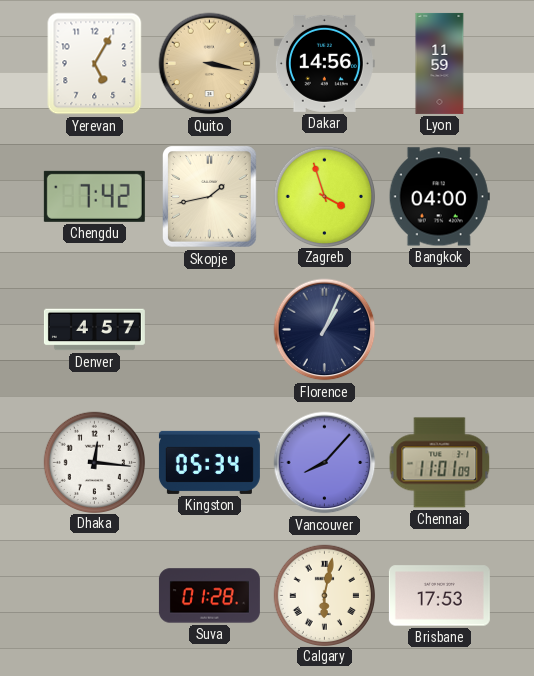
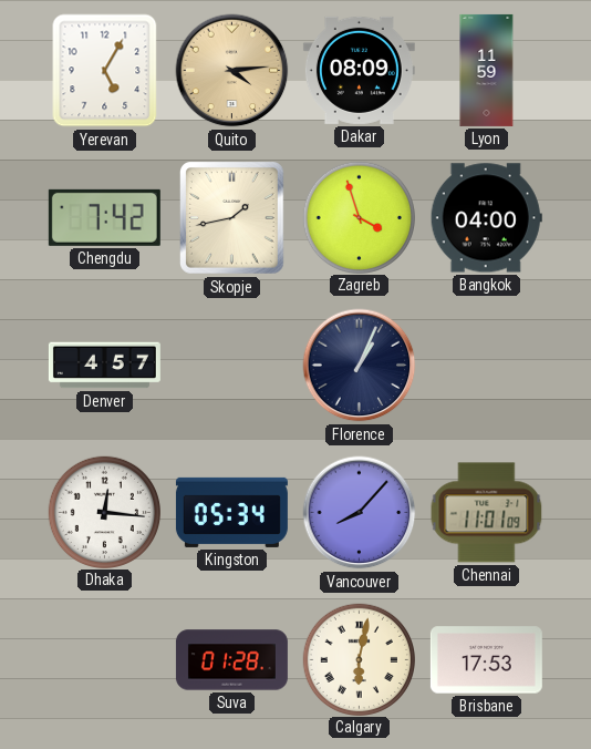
Quito: 3:17 -> 4:14
Dakar: 14:56 -> 08:09
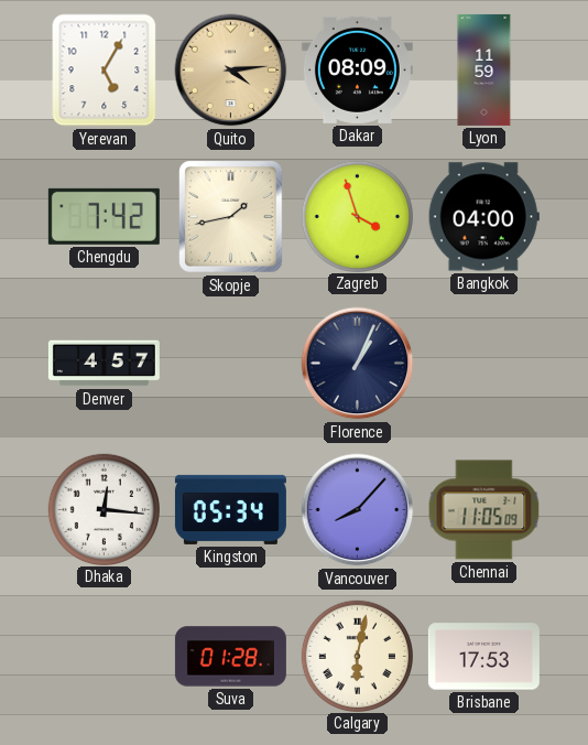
Chennai: 11:01 -> 11:05
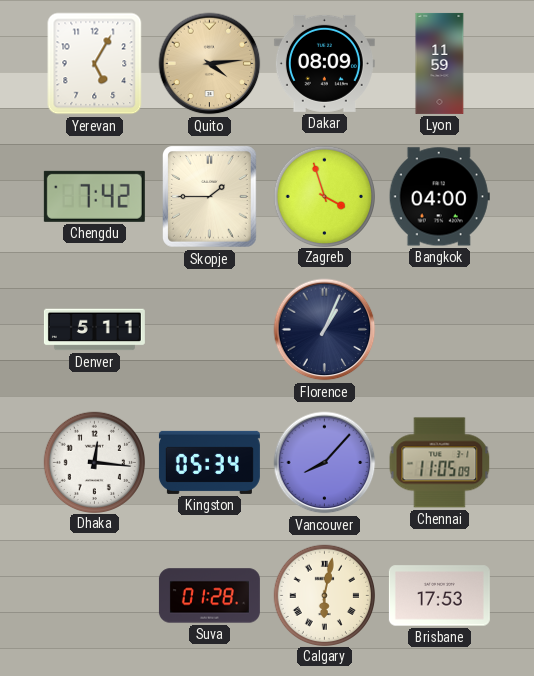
Skopje: 1:43 -> 1:45
Denver: 4:57 -> 5:11
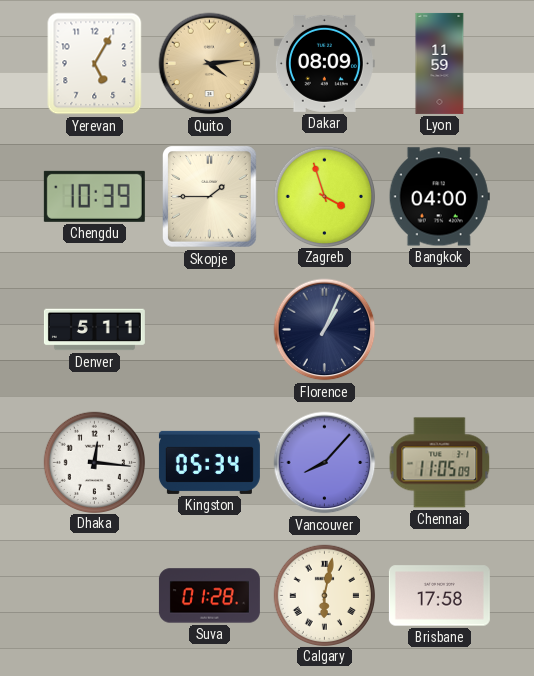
Chengdu: 7:42 -> 10:39
Brisbane: 17:53 -> 17:58
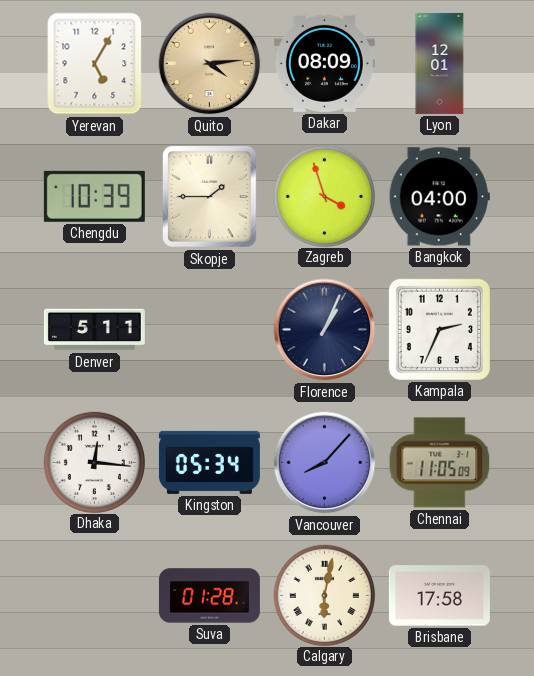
Lyon: 11:59 -> 12:01
Kampala: none -> 2:34
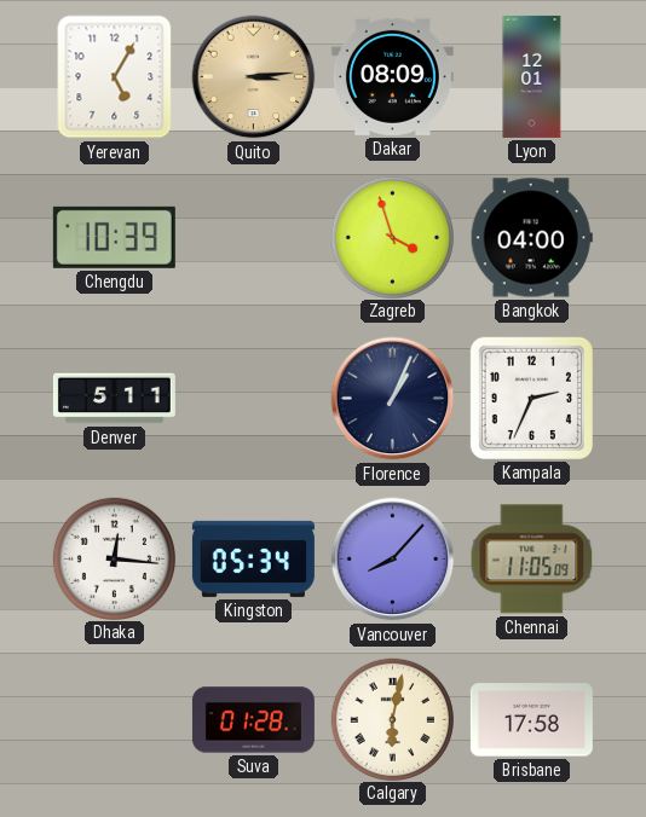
Quito: 4:14 -> 3:14
Skopje: 1:45 -> none
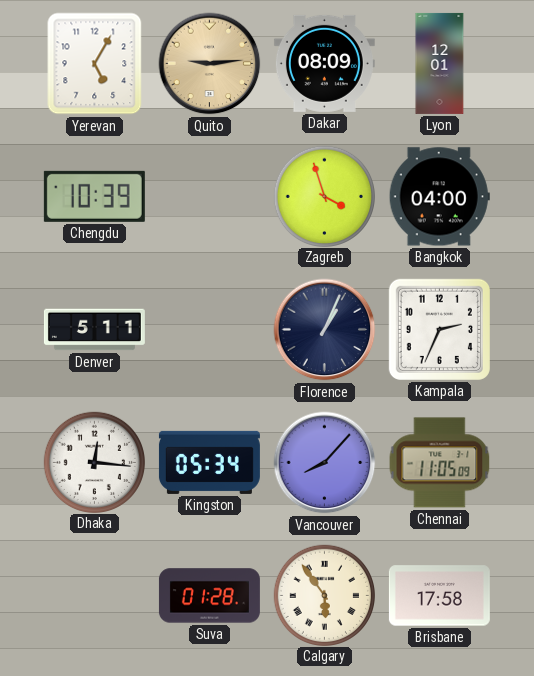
Quito: 3:14 -> 9:14
Calgary: 6:02 -> 5:54
